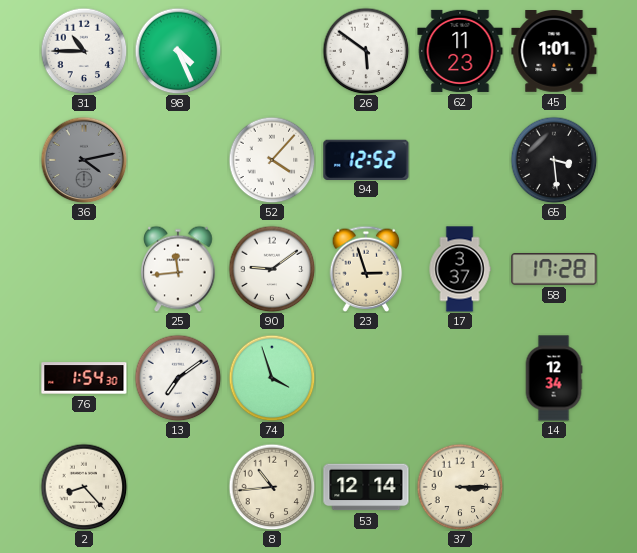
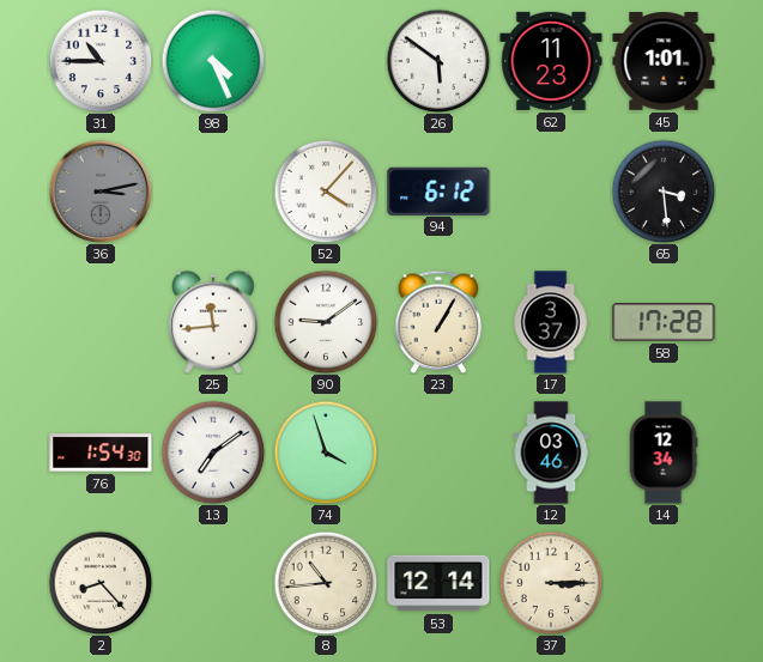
36: 4:13 -> 3:13
94: 12:52 -> 6:12
23: 2:57 -> 1:05
12: none -> 03:46
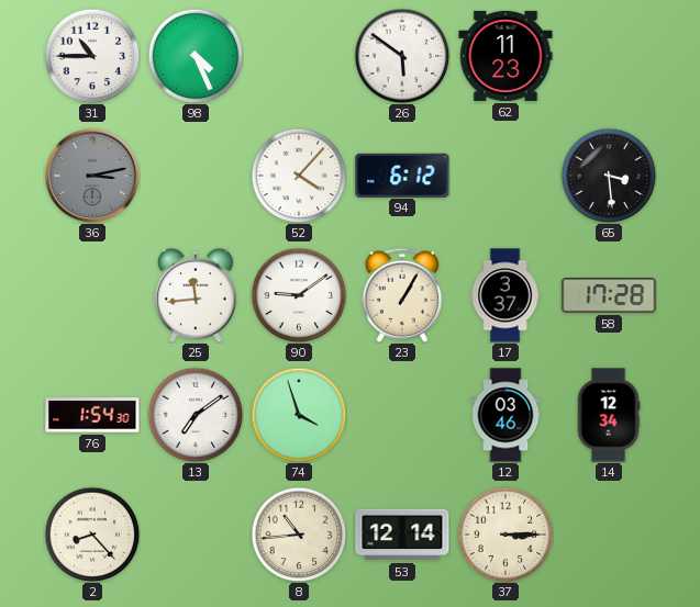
45: 1:01 -> none
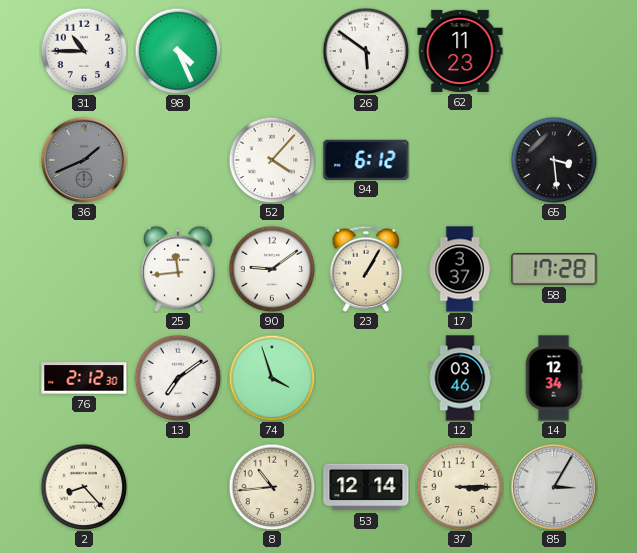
36: 3:13 -> 1:41
76: 1:54 -> 2:12
85: none -> 3:05
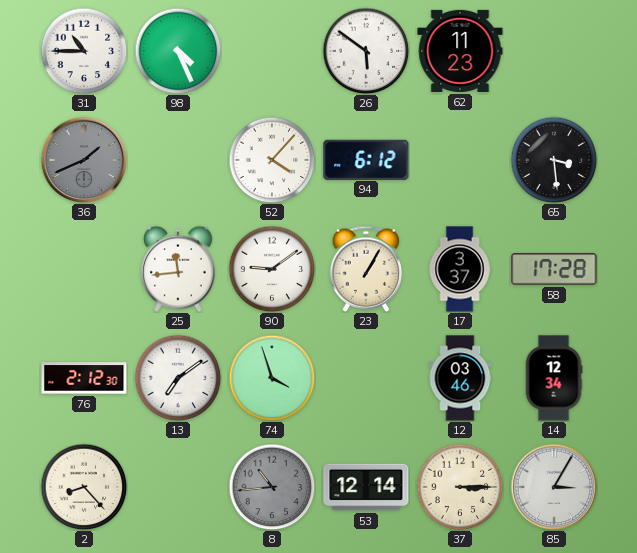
8 dial: cream -> grey
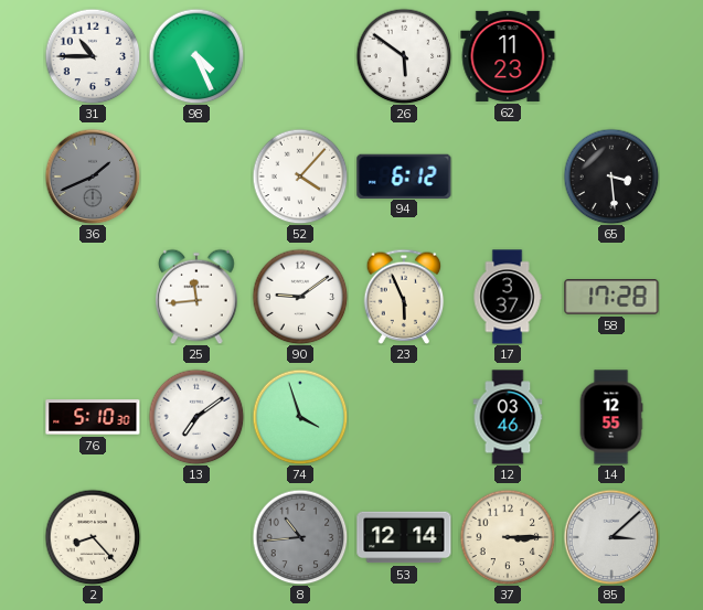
23: 1:05 -> 5:56
76: 2:12 -> 5:10
14: 12:34 -> 12:55
85: 3:05 -> 3:08
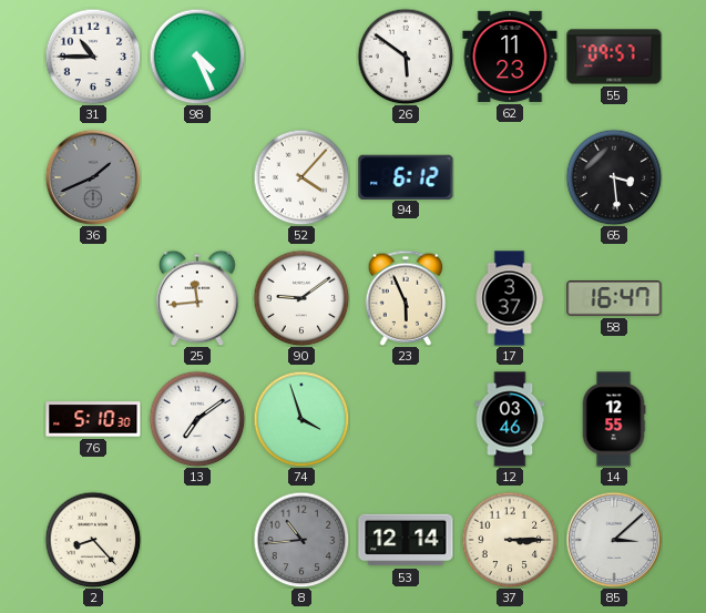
55: none -> 09:57
58: 17:28 -> 16:47
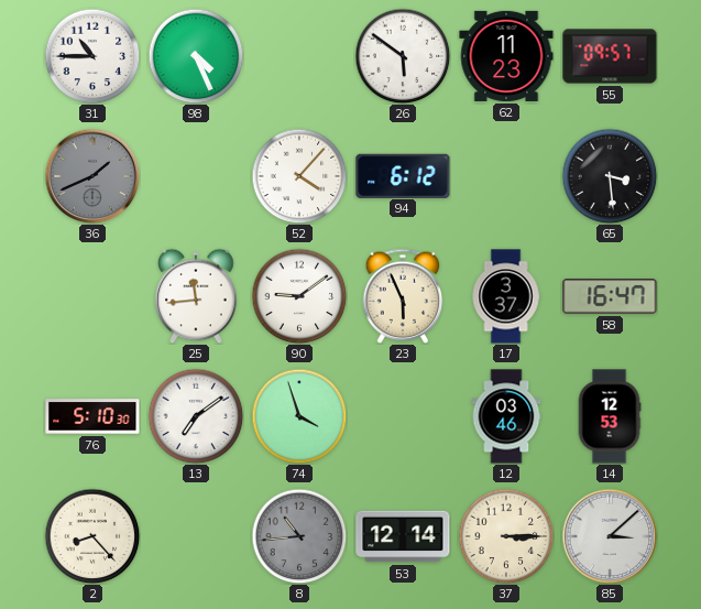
14: 12:55 -> 12:53
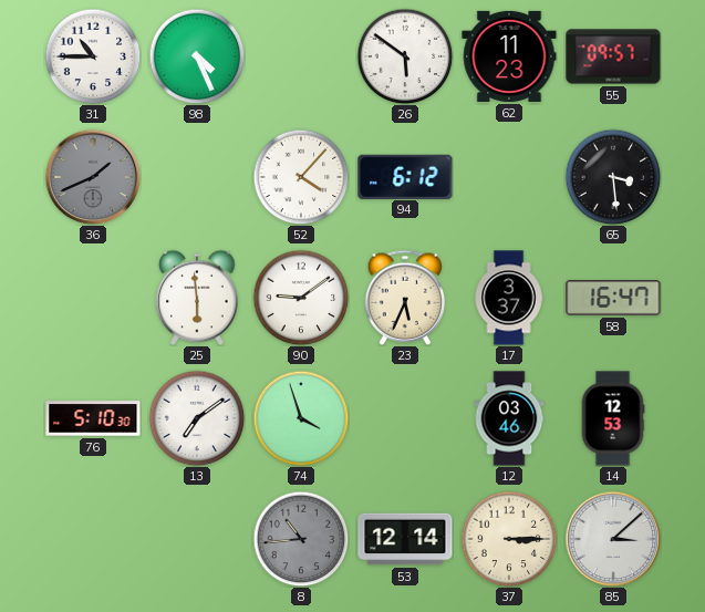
25: 11:44 -> 5:59
23: 5:56 -> 5:34
2: 8:23 -> none
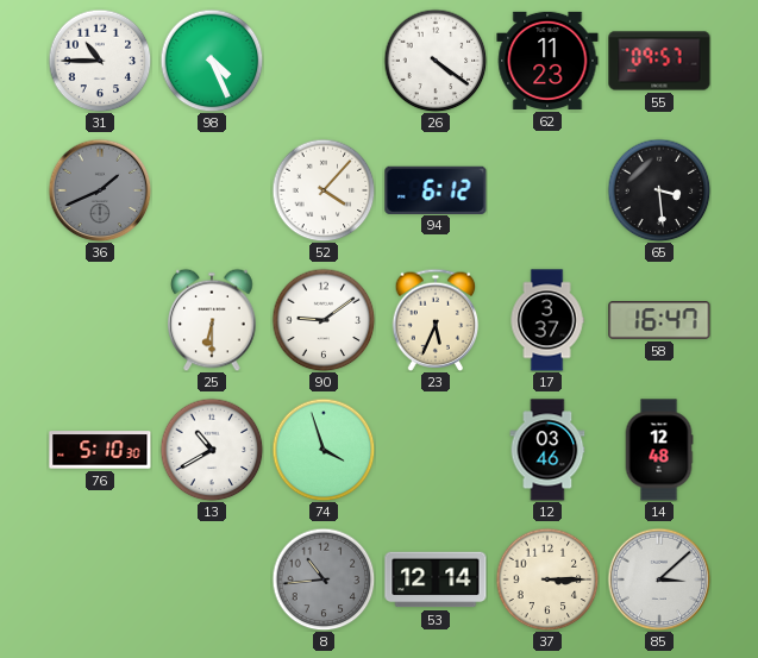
26: 5:51 -> 4:21
25: 5:59 -> 6:30
13: 7:09 -> 10:40
14: 12:53 -> 12:48
